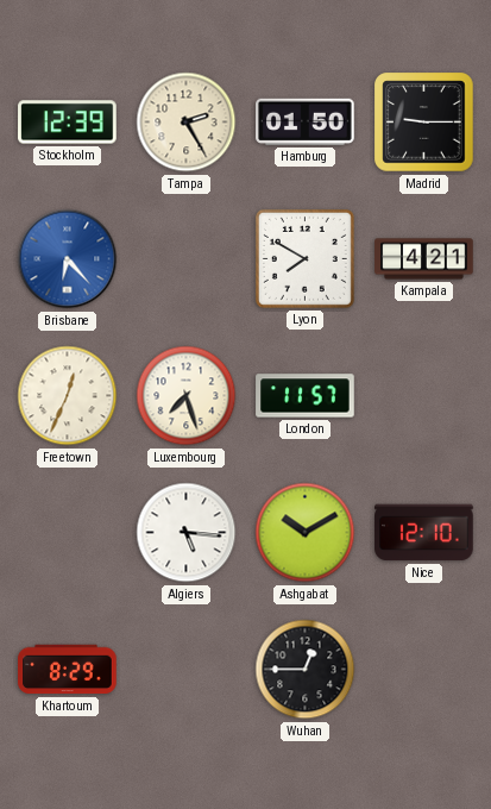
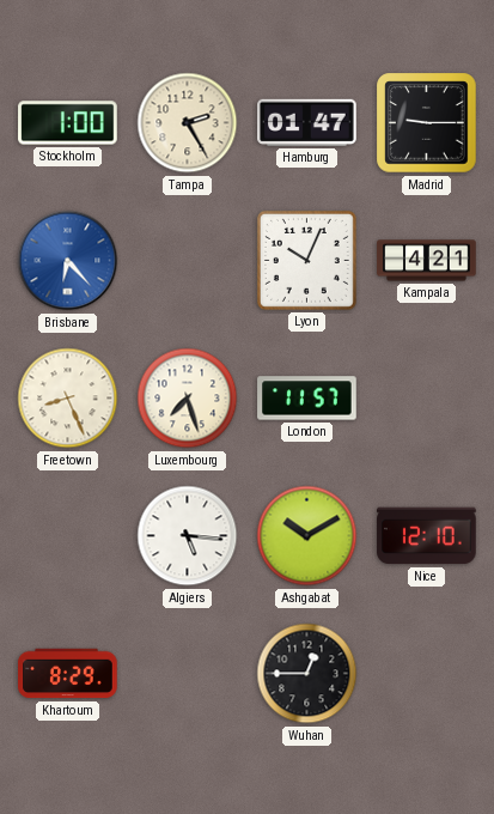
Stockholm: 12:39 -> 1:00
Hamburg: 01:50 -> 01:47
Lyon: 7:50 -> 10:04
Freetown: 12:34 -> 8:26
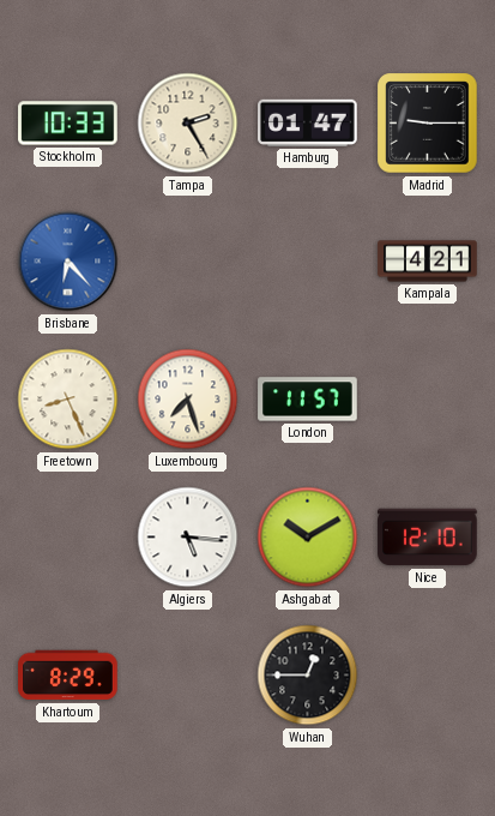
Stockholm: 1:00 -> 10:33
Lyon: 10:04 -> none
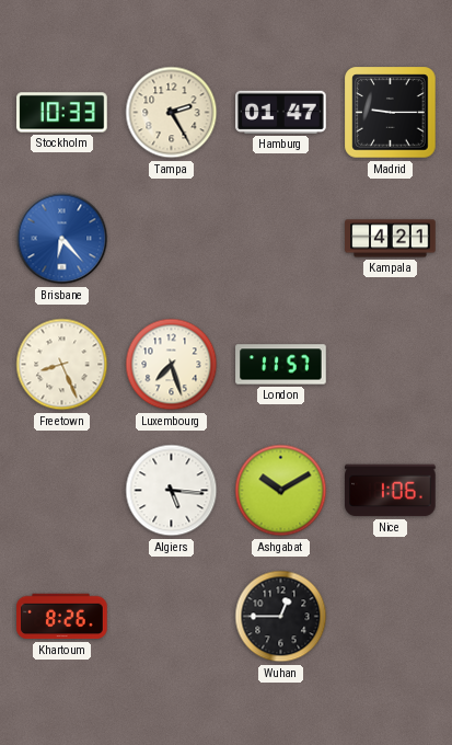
Nice: 12:10 -> 1:06
Khartoum: 8:29 -> 8:26
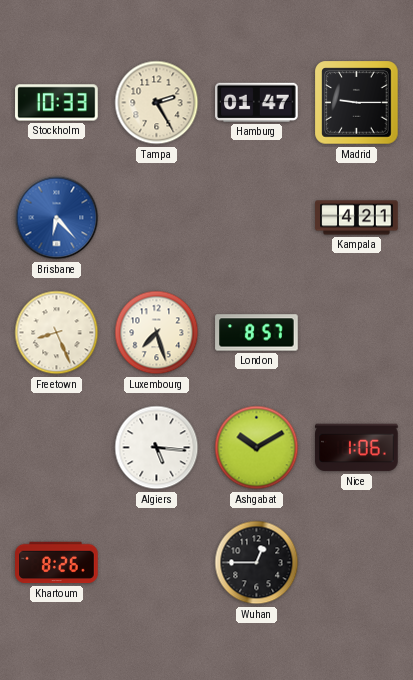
London: 11:57 -> 8:57
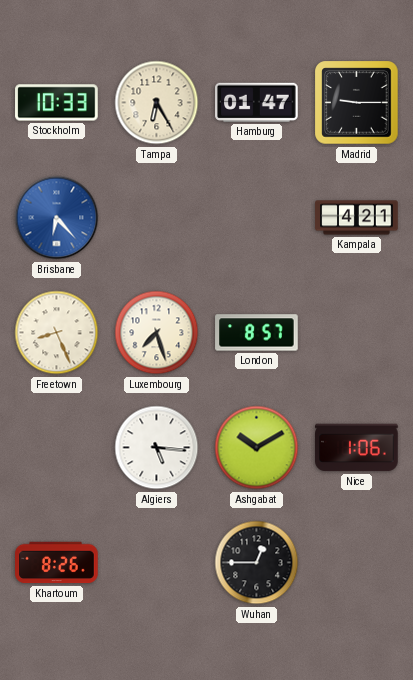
Tampa: 2:25 -> 6:25
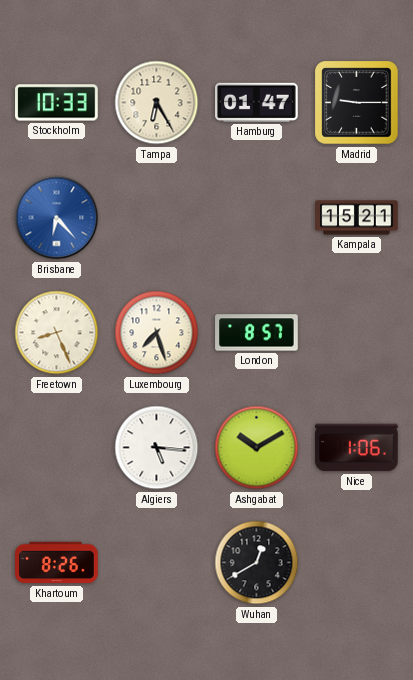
Kampala: 4:21 -> 15:21
Wuhan: 12:45 -> 12:40
